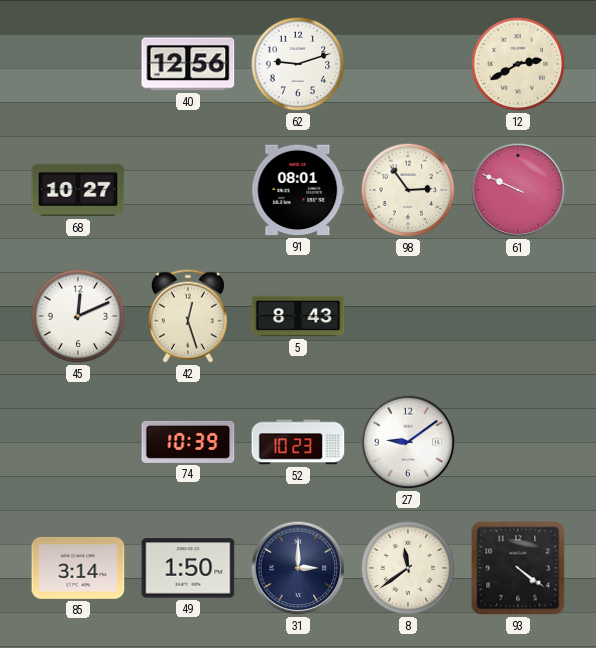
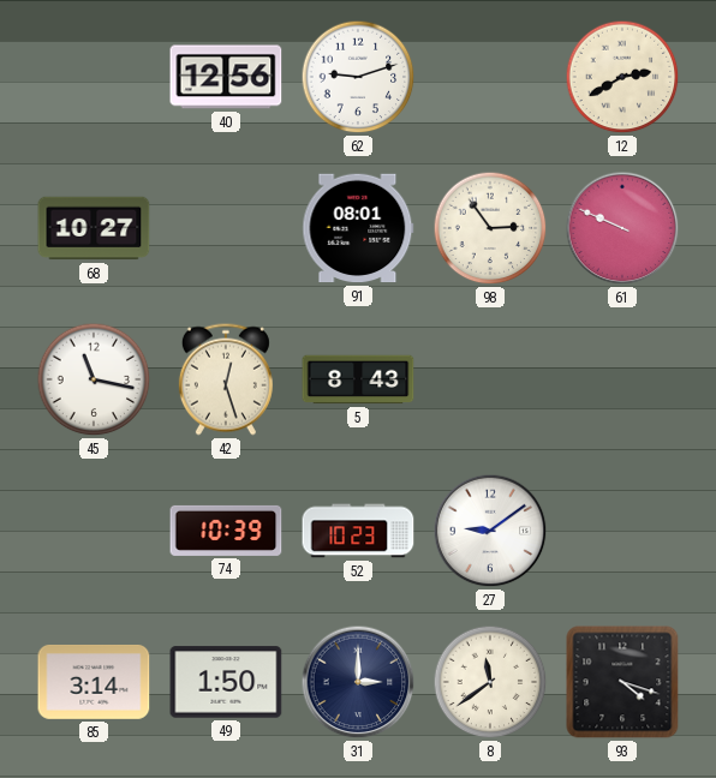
45: 12:11 -> 11:17
93: 4:21 -> 4:18
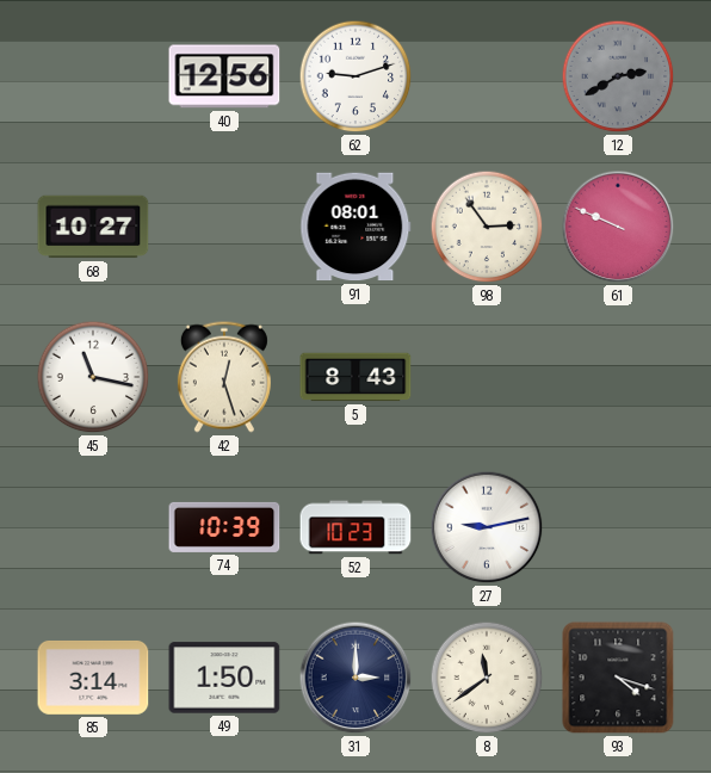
12 dial: cream -> grey
27: 9:09 -> 9:13
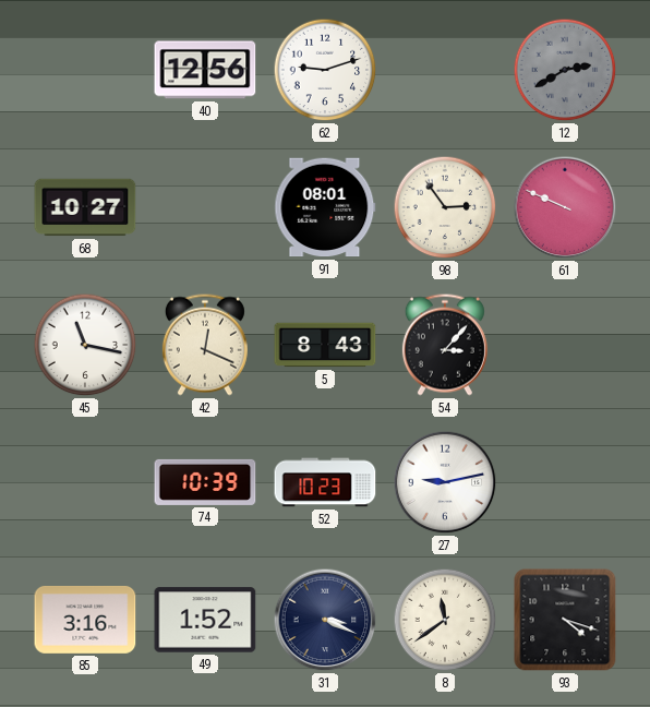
42: 12:27 -> 12:19
54: none -> 3:07
85: 3:14 -> 3:16
49: 1:50 -> 1:52
31: 3:00 -> 3:19
